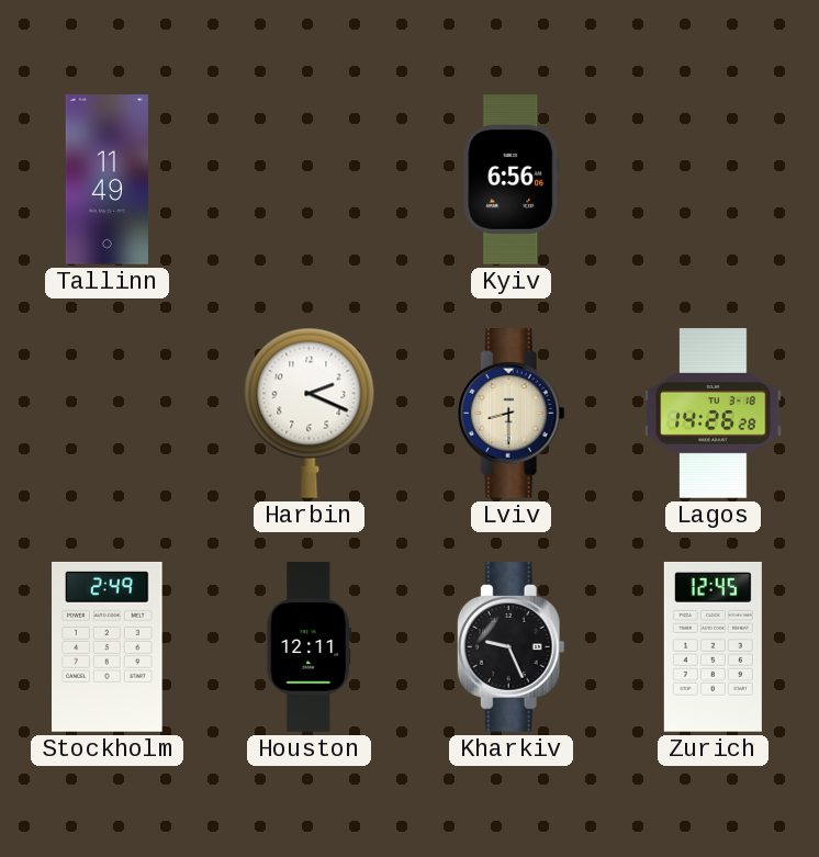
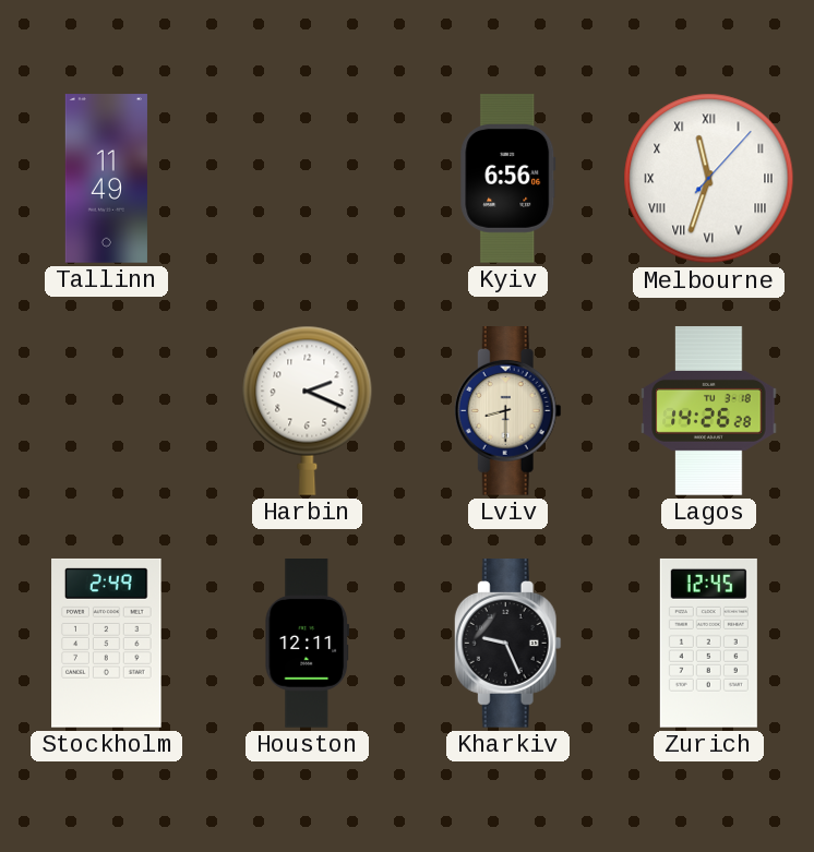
Melbourne: none -> 11:33
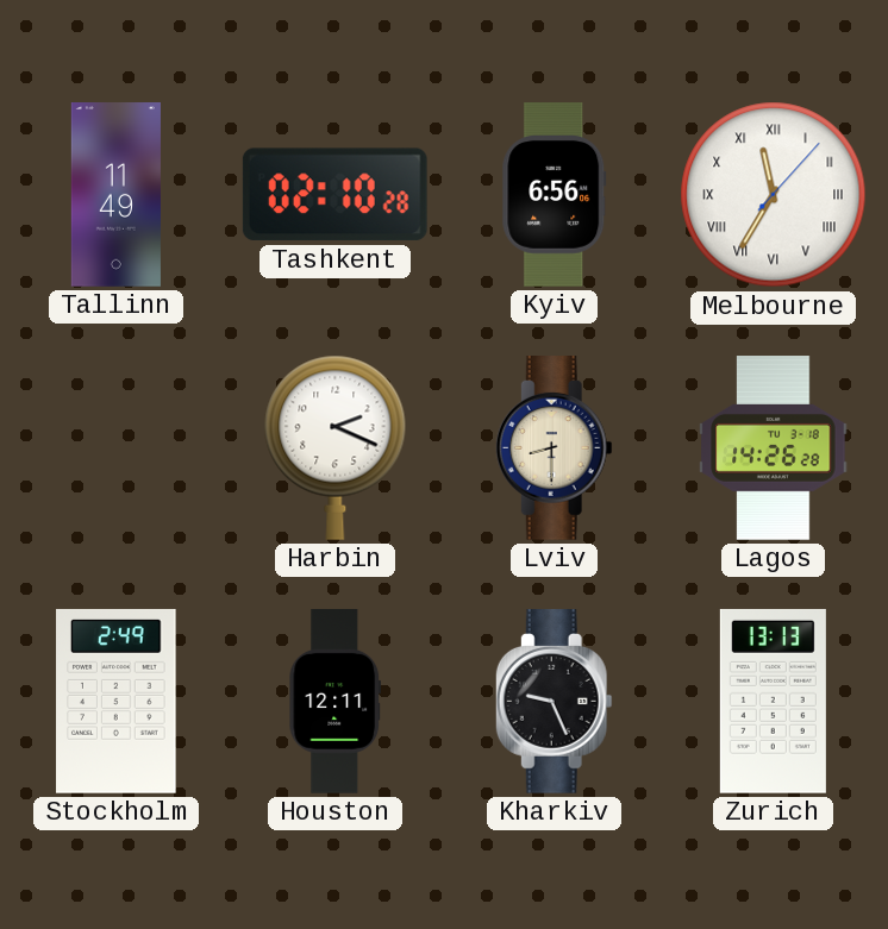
Tashkent: none -> 02:10
Melbourne: 11:33 -> 11:35
Zurich: 12:45 -> 13:13
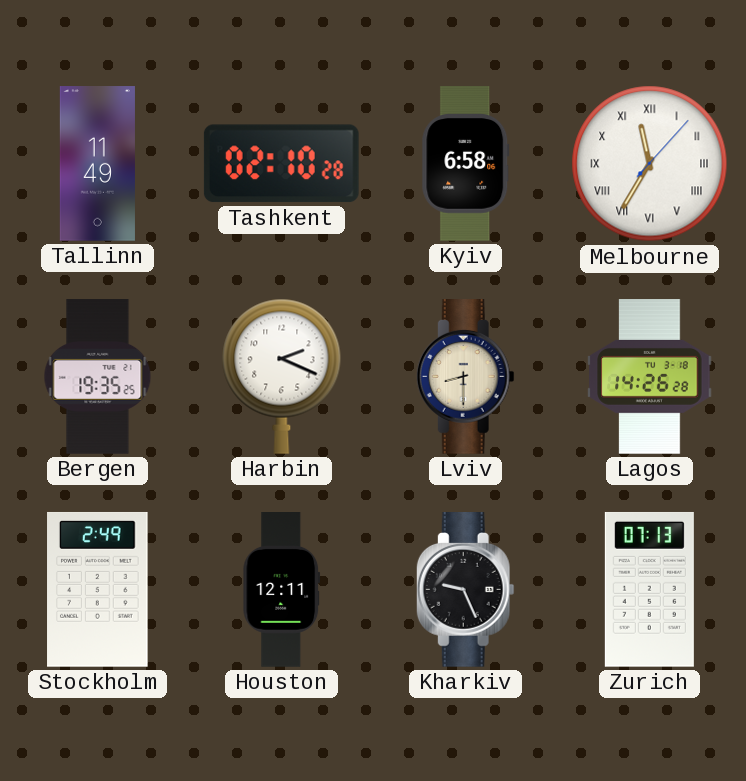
Kyiv: 6:56 -> 6:58
Bergen: none -> 19:35
Zurich: 13:13 -> 07:13
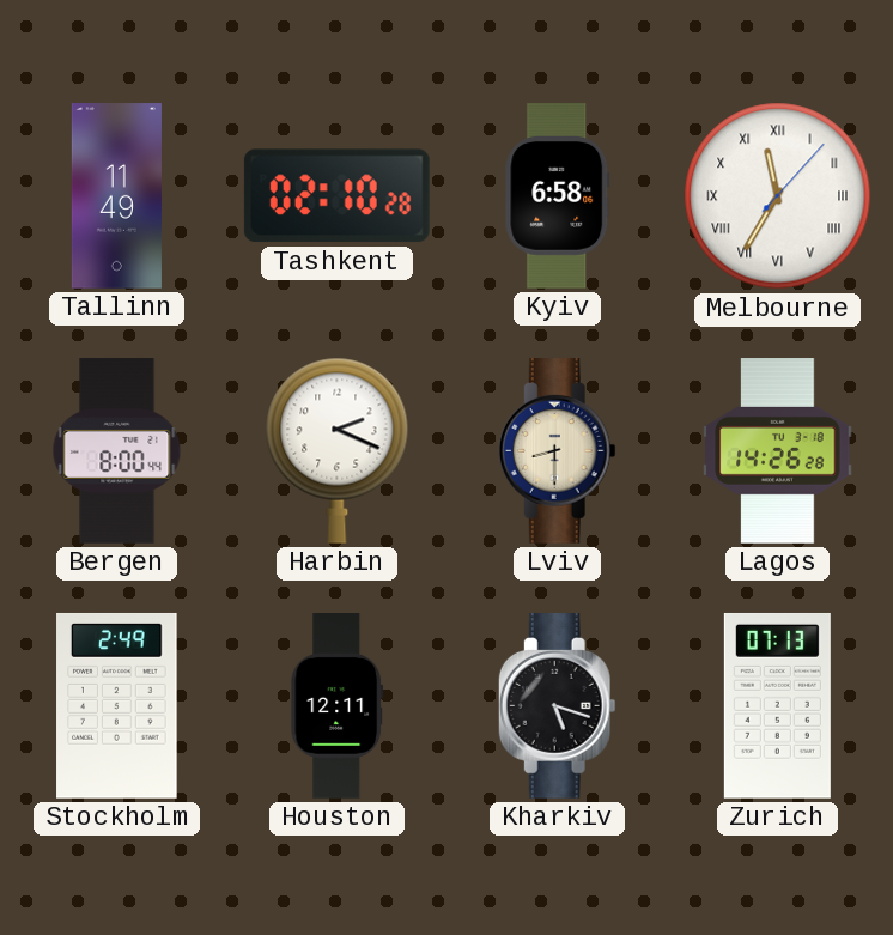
Bergen: 19:35 -> 8:00
Kharkiv: 9:26 -> 5:18
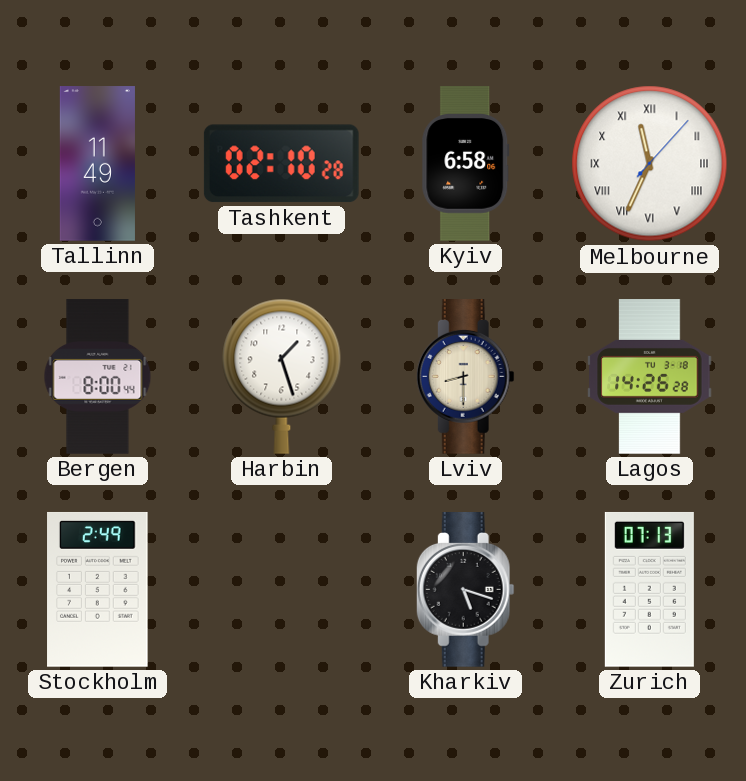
Melbourne: 11:35 -> 11:34
Harbin: 2:19 -> 1:27
Houston: 12:11 -> none
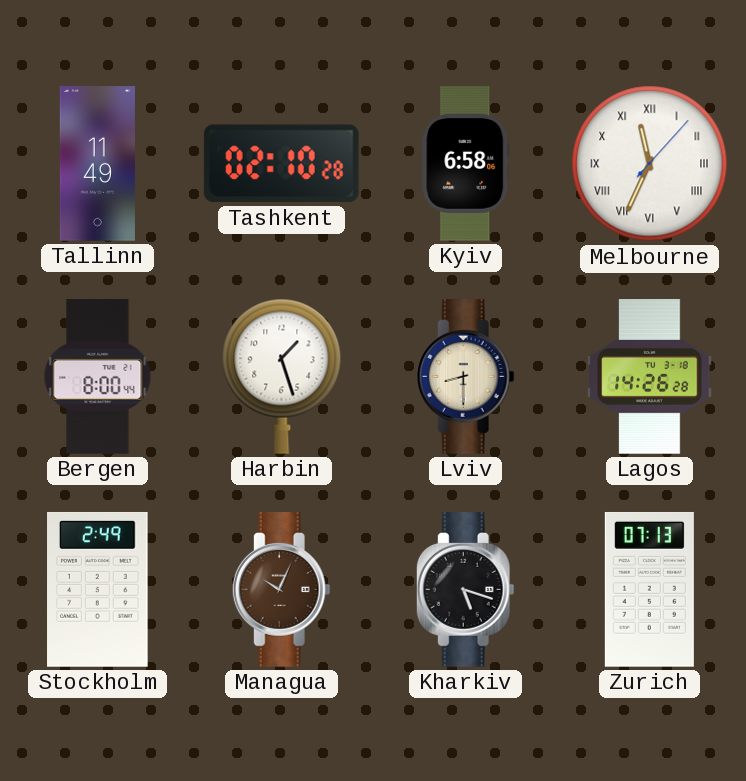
Managua: none -> 10:04
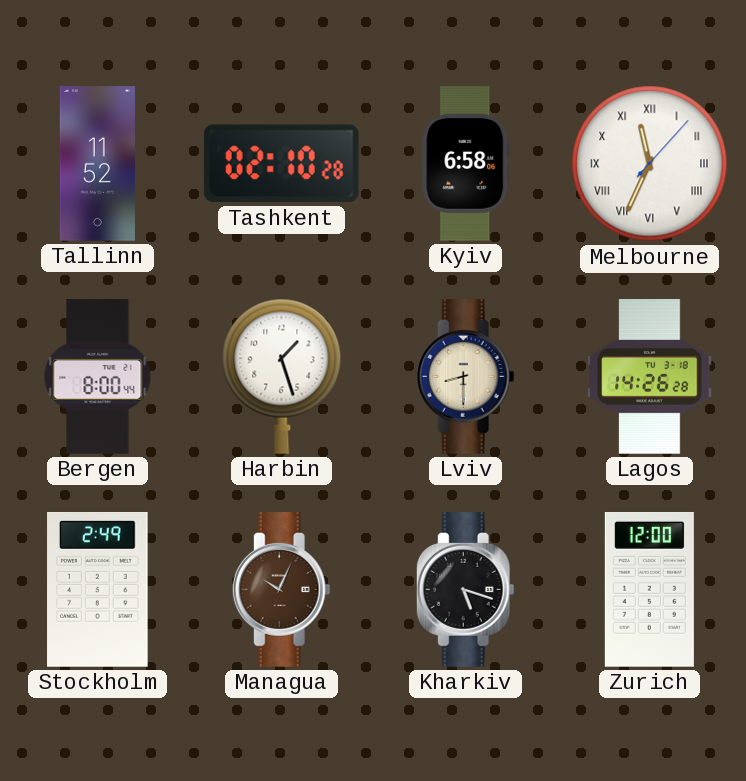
Tallinn: 11:49 -> 11:52
Zurich: 07:13 -> 12:00
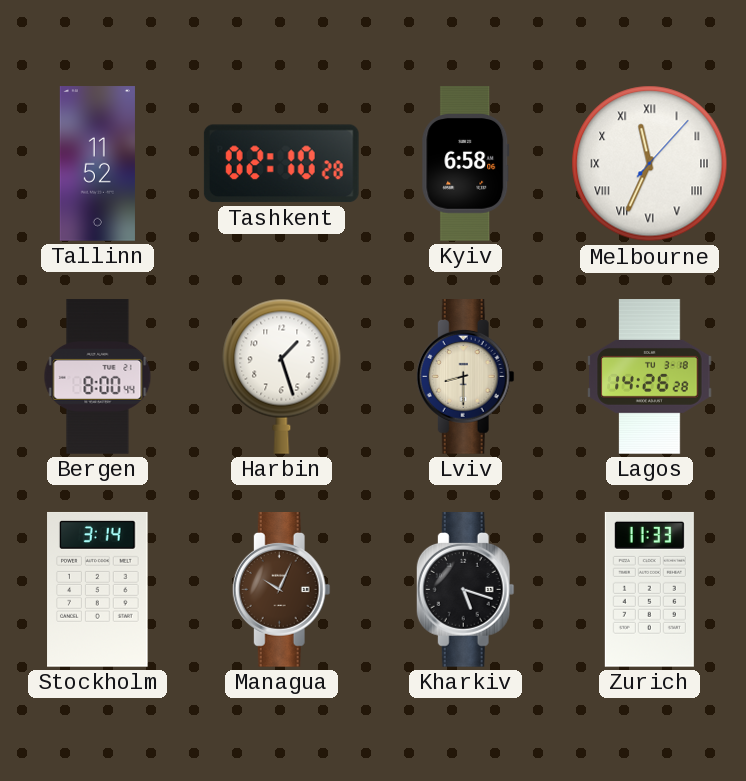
Stockholm: 2:49 -> 3:14
Zurich: 12:00 -> 11:33
